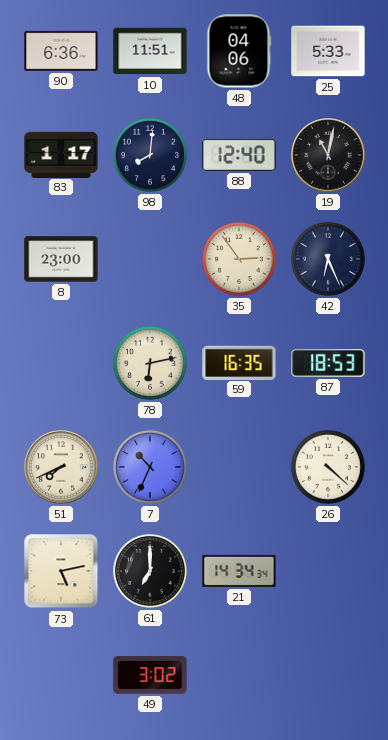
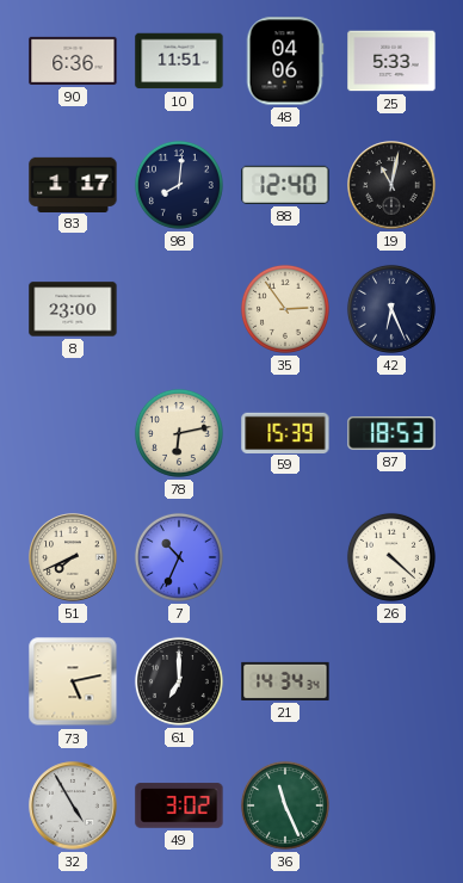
59: 16:35 -> 15:39
32: none -> 4:55
36: none -> 11:26
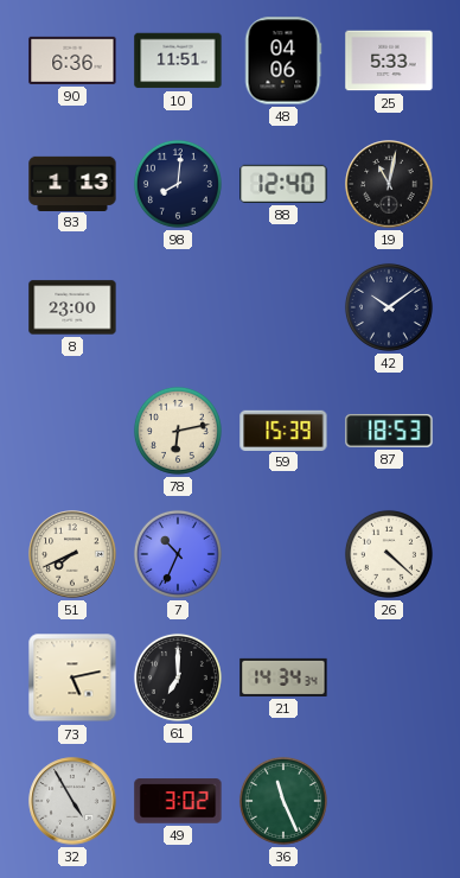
83: 1:17 -> 1:13
35: 2:54 -> none
42: 6:26 -> 10:09
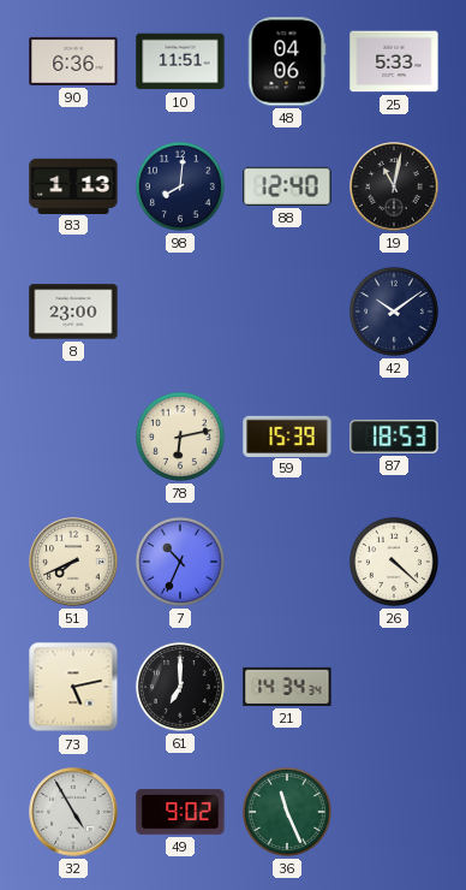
49: 3:02 -> 9:02
